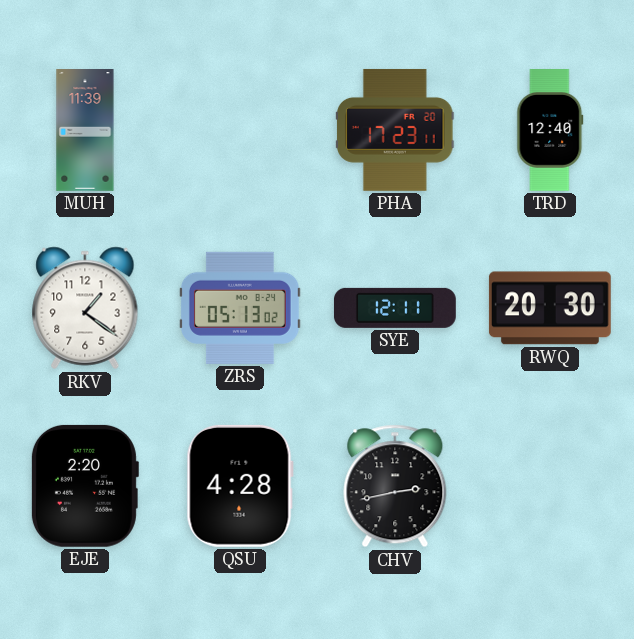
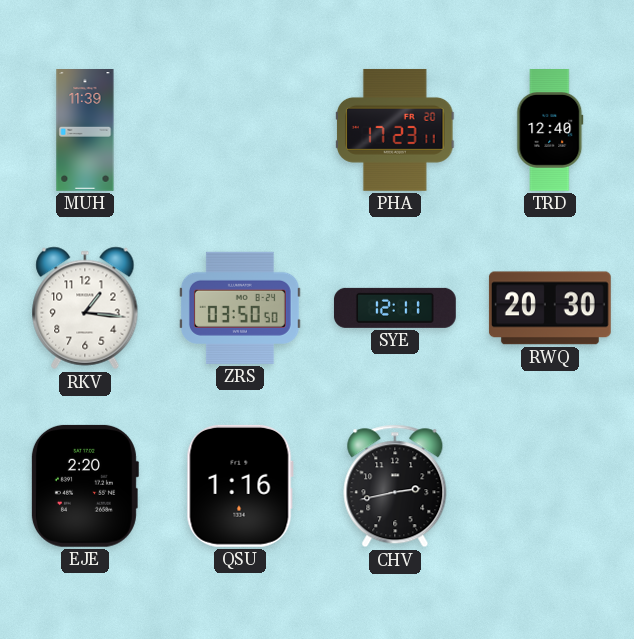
RKV: 1:21 -> 1:16
ZRS: 05:13 -> 03:50
QSU: 4:28 -> 1:16
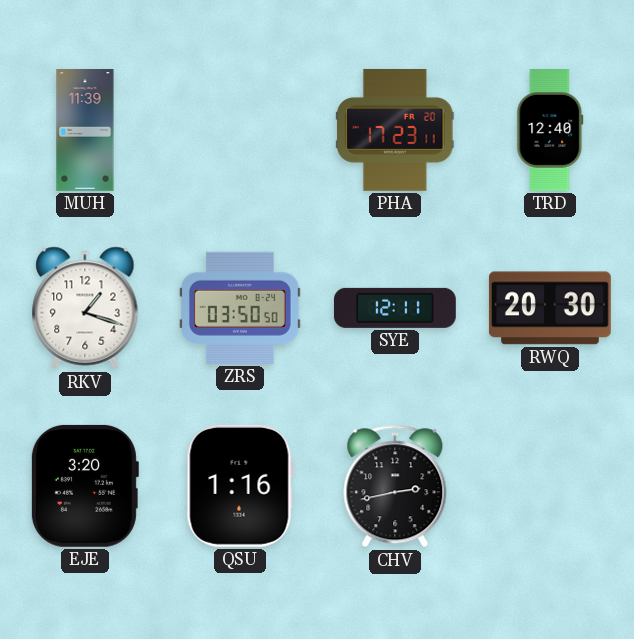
RKV: 1:16 -> 1:18
EJE: 2:20 -> 3:20
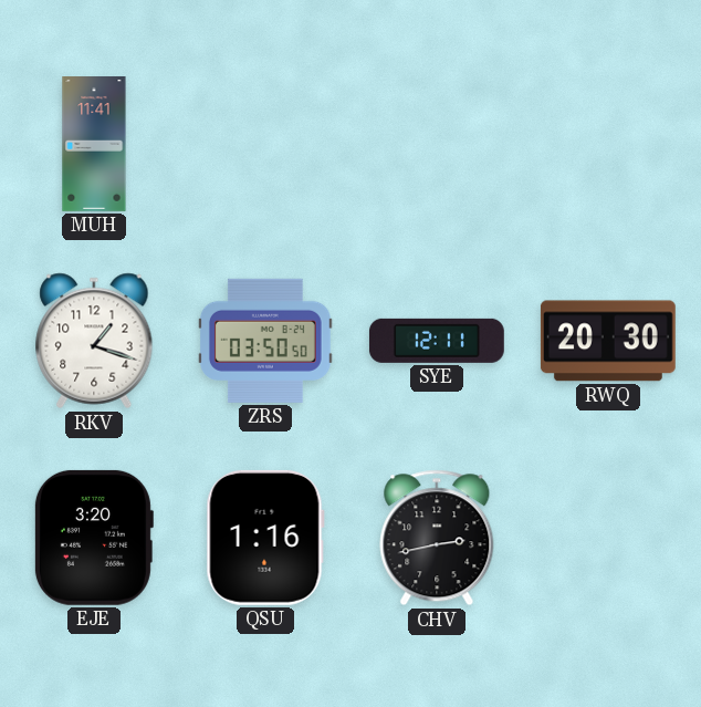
MUH: 11:39 -> 11:41
PHA: 17:23 -> none
TRD: 12:40 -> none
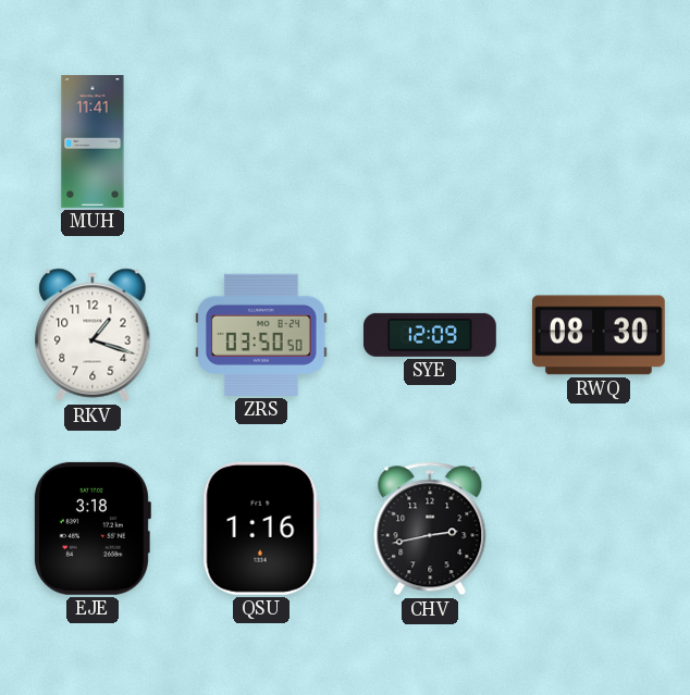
SYE: 12:11 -> 12:09
RWQ: 20:30 -> 08:30
EJE: 3:20 -> 3:18
